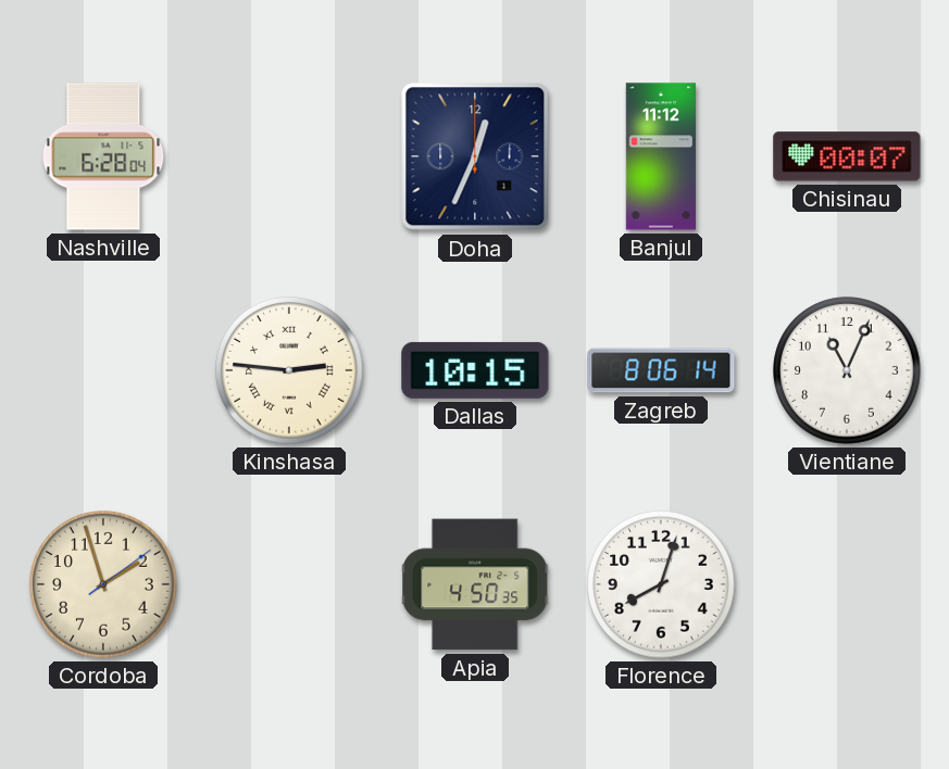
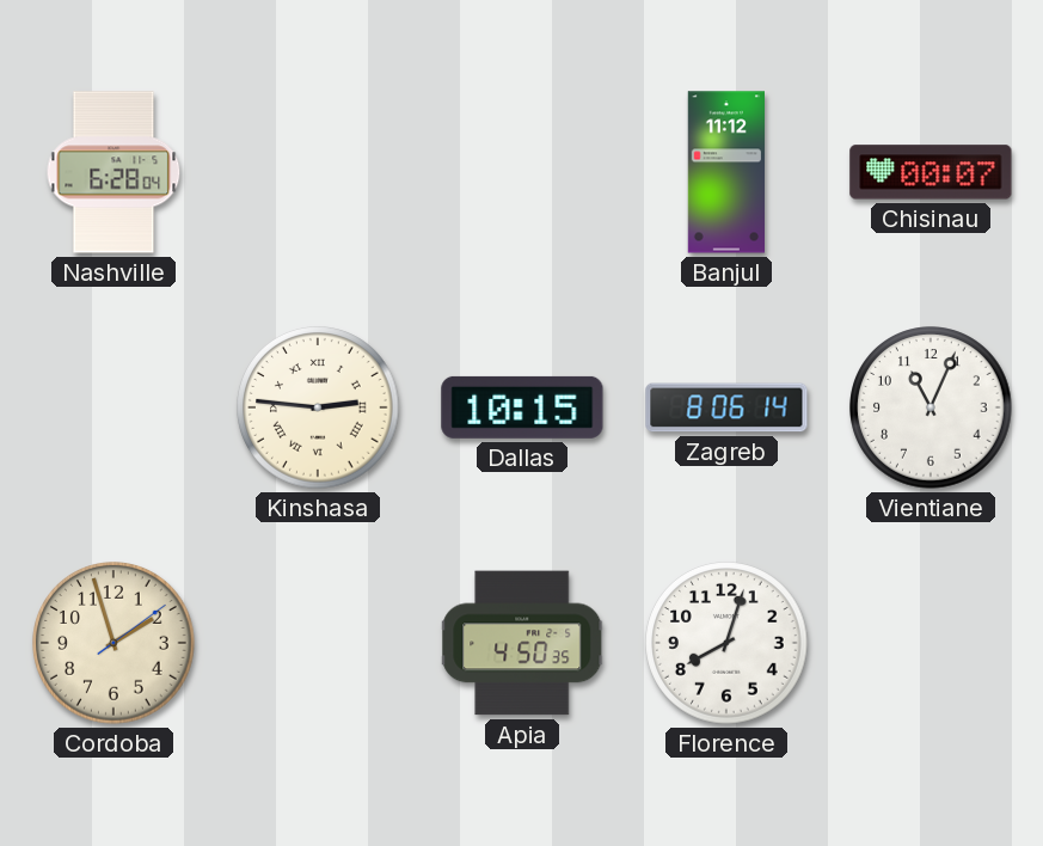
Doha: 12:34 -> none
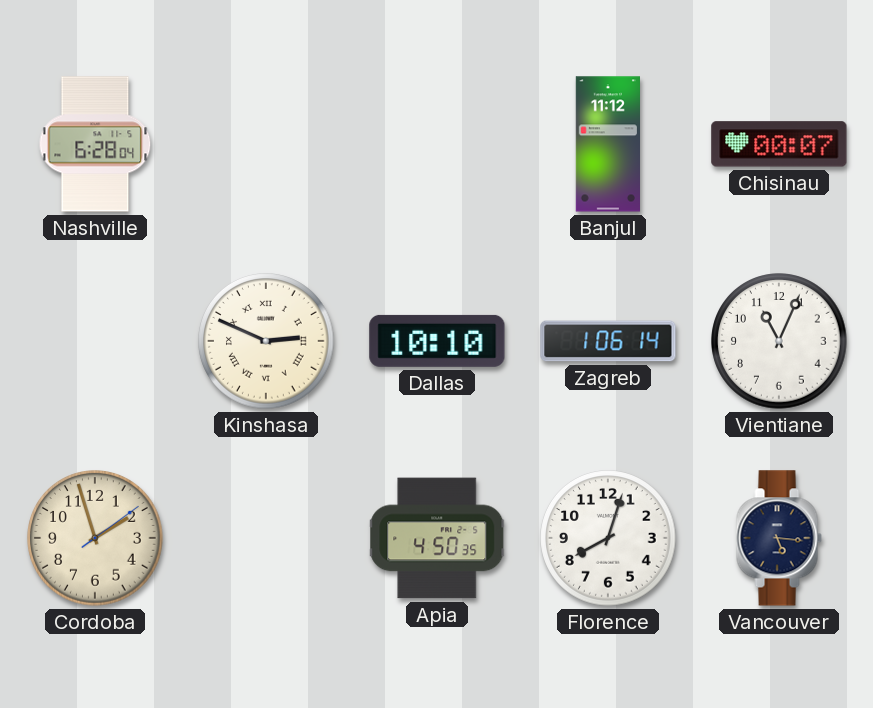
Kinshasa: 2:46 -> 2:49
Dallas: 10:15 -> 10:10
Zagreb: 8:06 -> 1:06
Vancouver: none -> 5:16
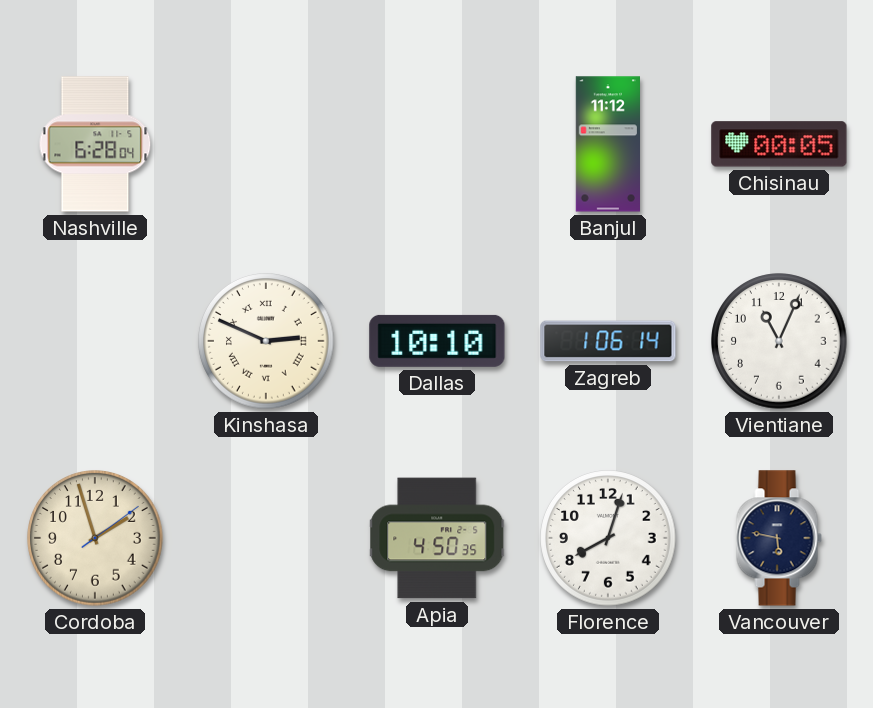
Chisinau: 00:07 -> 00:05
Vancouver: 5:16 -> 5:47
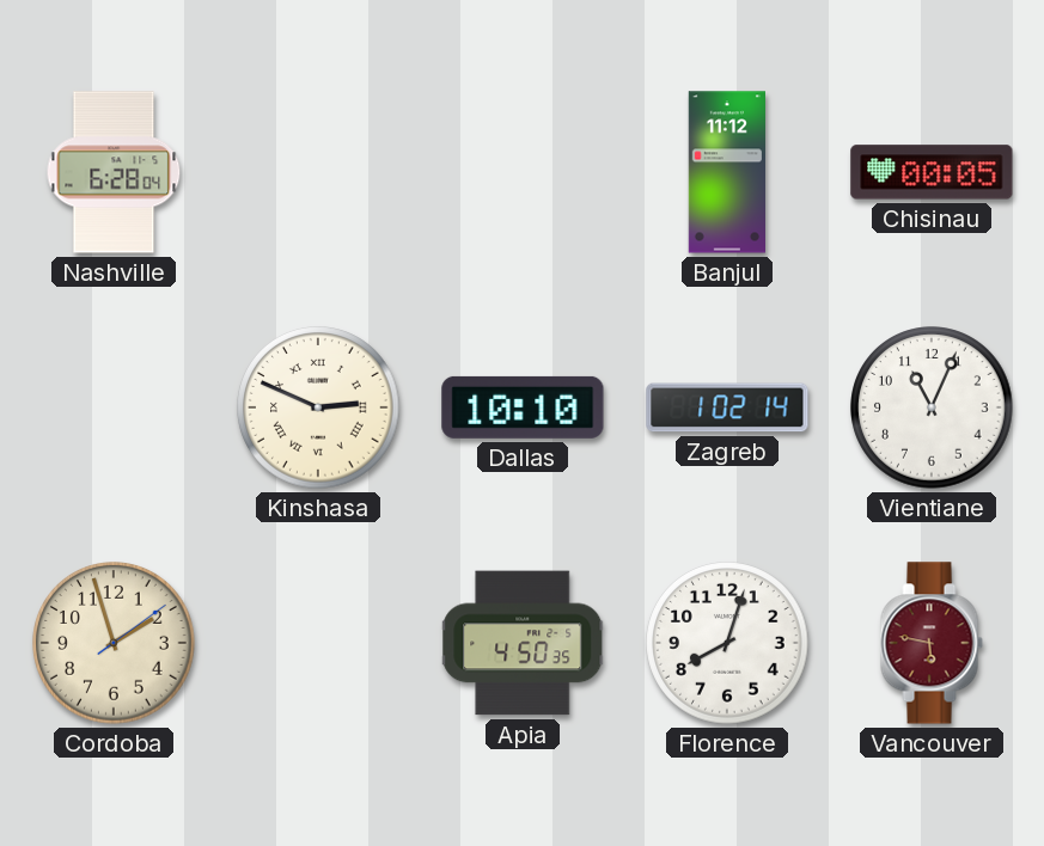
Zagreb: 1:06 -> 1:02
Vancouver dial: navy -> burgundy
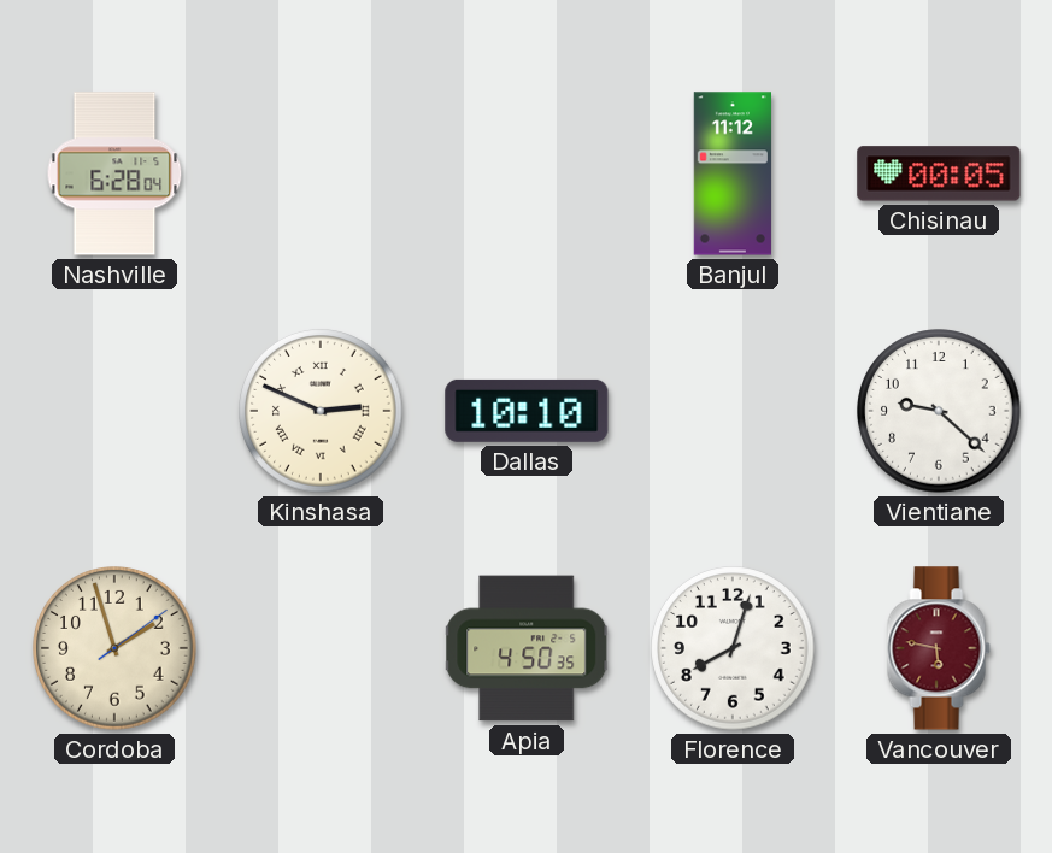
Zagreb: 1:02 -> none
Vientiane: 11:04 -> 9:22
